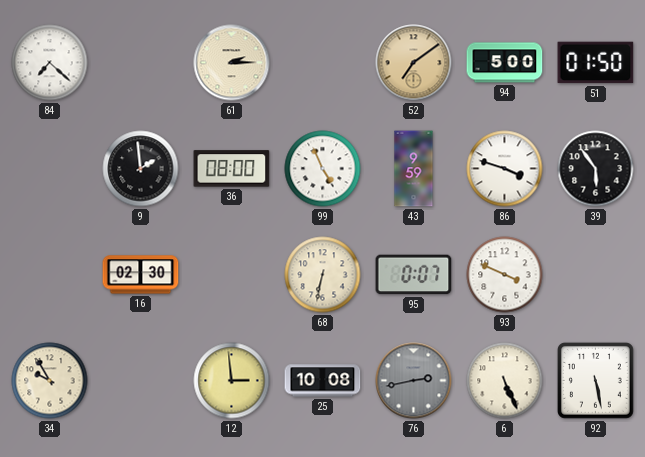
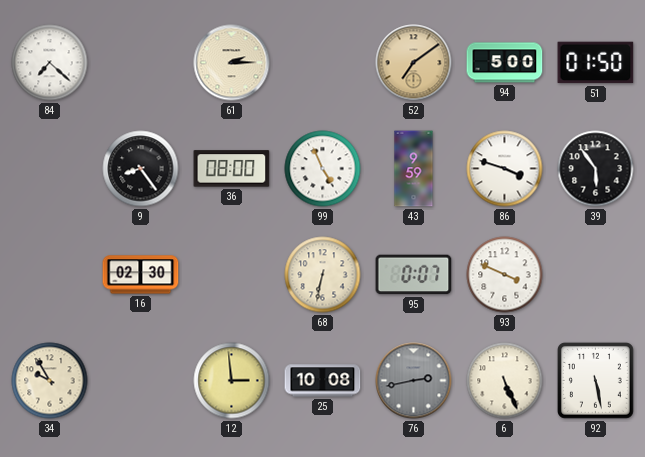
9: 1:59 -> 8:24
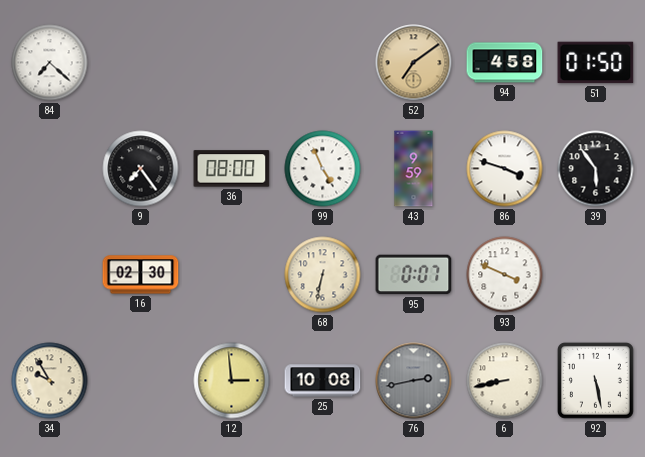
61: 2:15 -> none
94: 5:00 -> 4:58
9: 8:24 -> 7:24
6: 5:26 -> 8:43
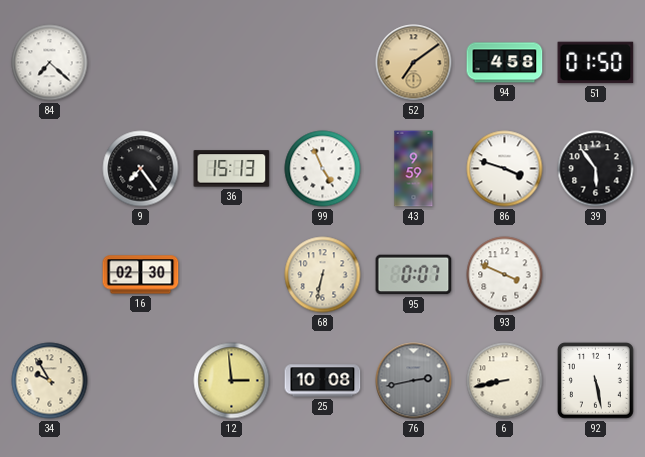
36: 08:00 -> 15:13
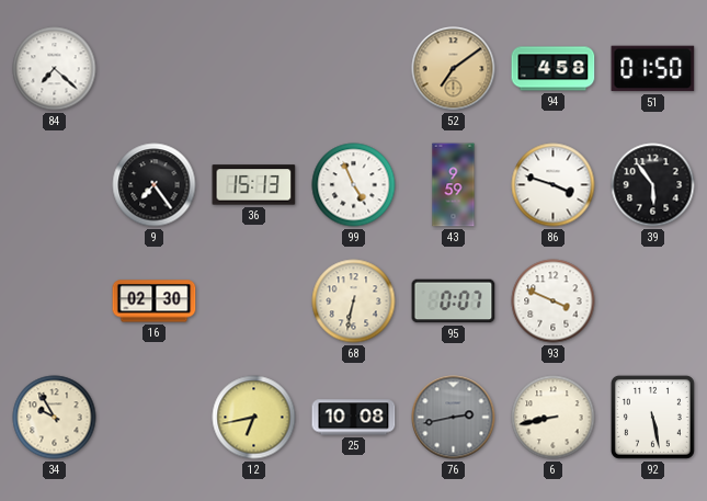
12: 2:59 -> 6:43
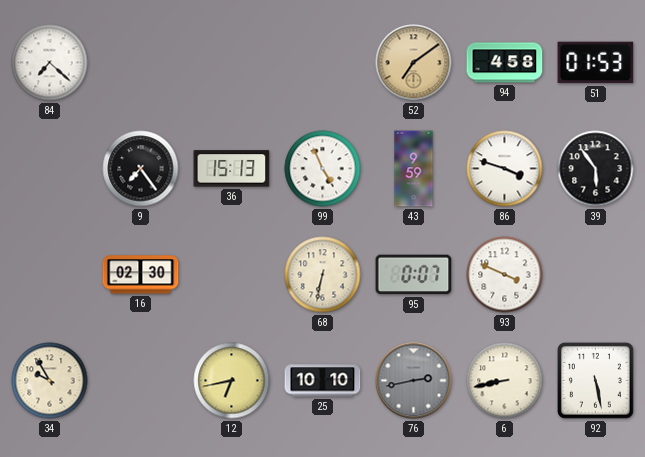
51: 01:50 -> 01:53
25: 10:08 -> 10:10
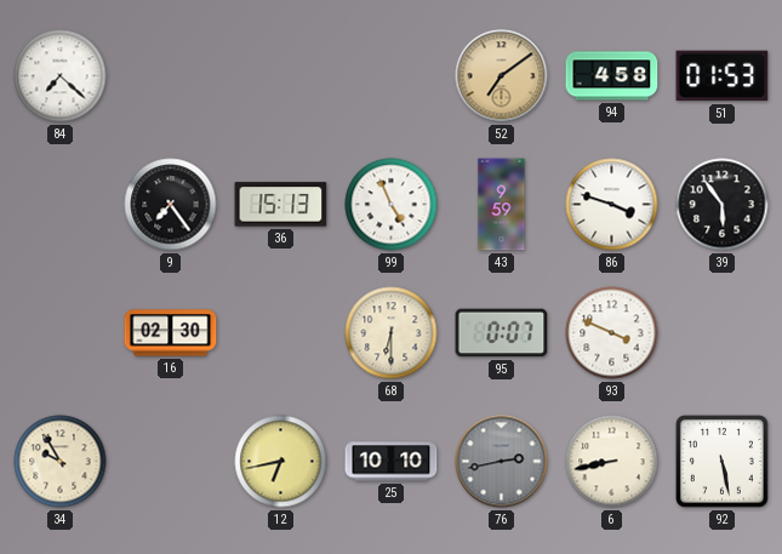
68: 6:32 -> 6:30
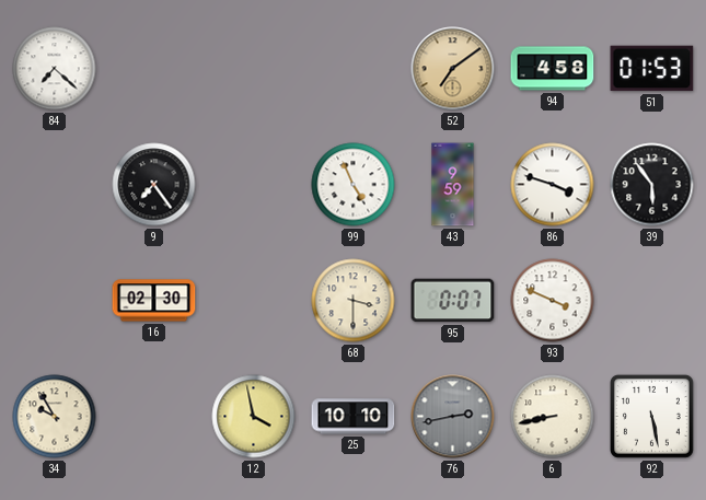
36: 15:13 -> none
68: 6:30 -> 3:30
12: 6:43 -> 3:58
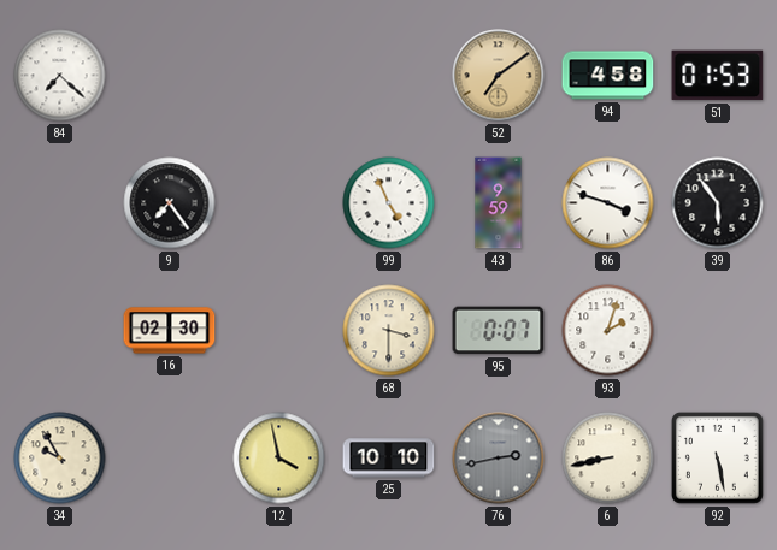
93: 3:49 -> 2:03
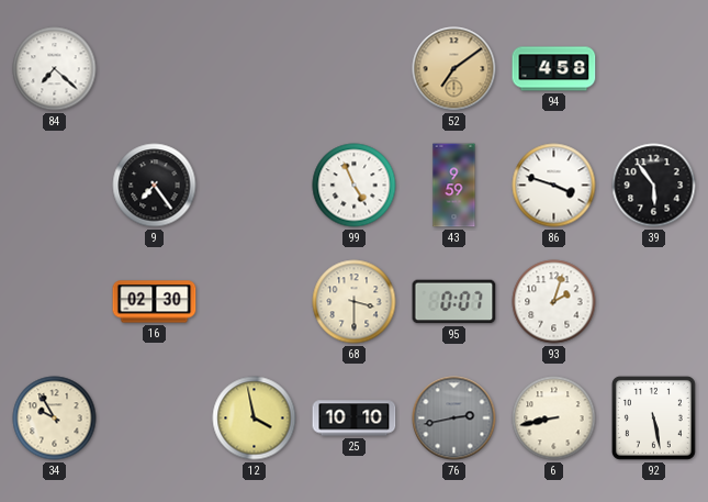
51: 01:53 -> none
